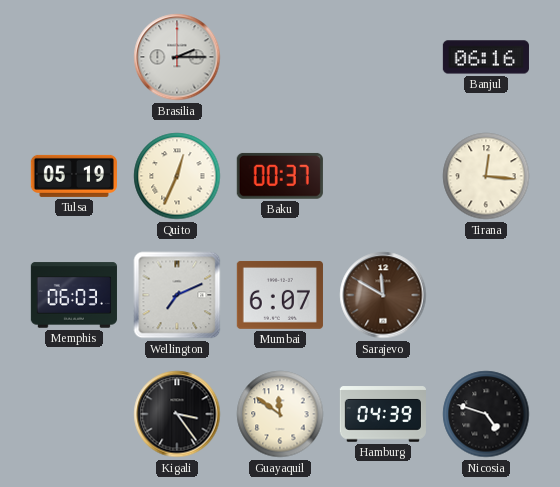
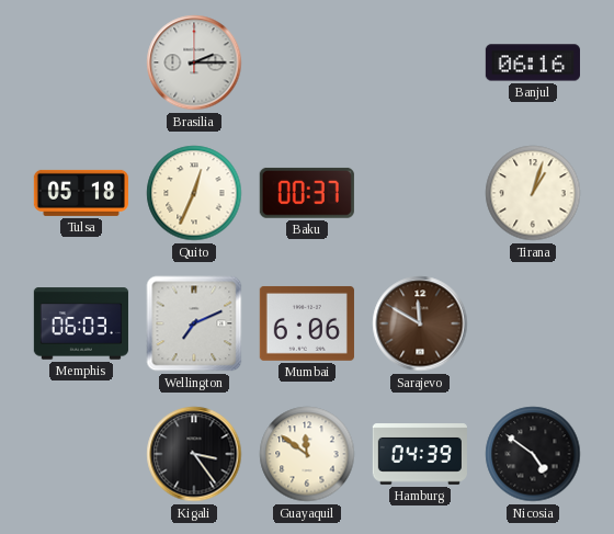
Tulsa: 05:19 -> 05:18
Tirana: 12:16 -> 1:03
Mumbai: 6:07 -> 6:06
Nicosia: 4:48 -> 4:51
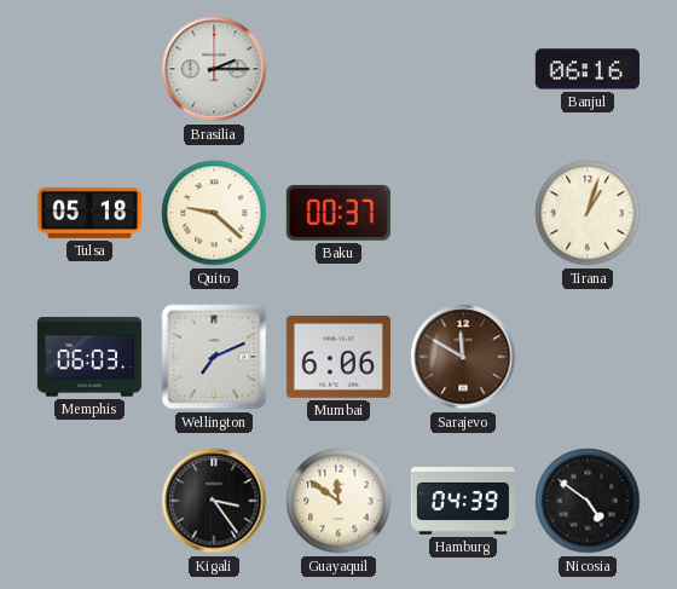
Quito: 12:34 -> 9:22
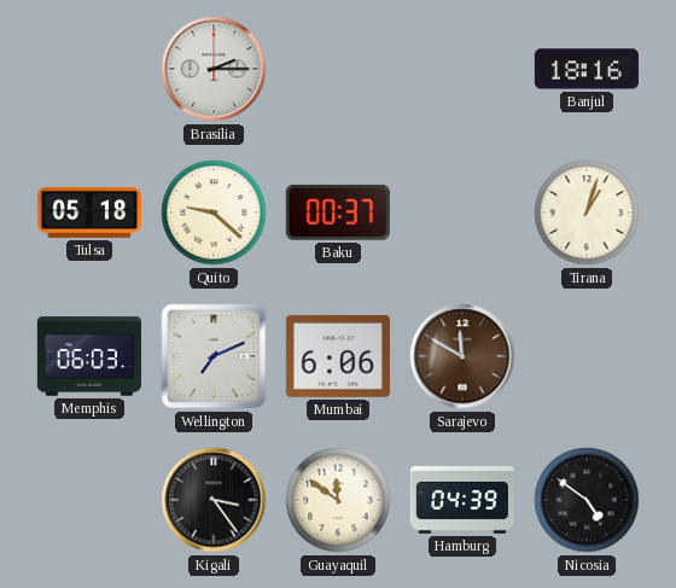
Banjul: 06:16 -> 18:16
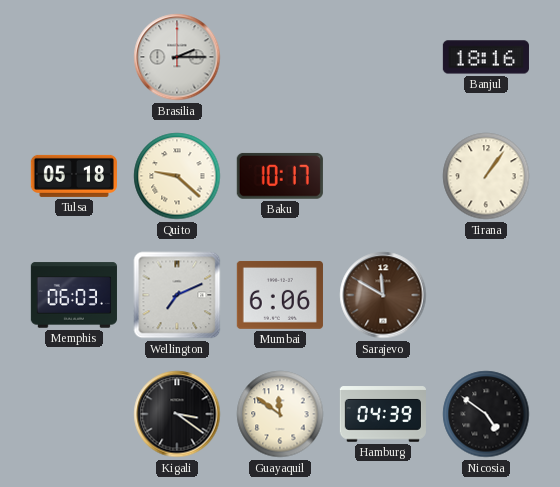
Baku: 00:37 -> 10:17
Tirana: 1:03 -> 1:06
Kigali: 3:24 -> 3:21
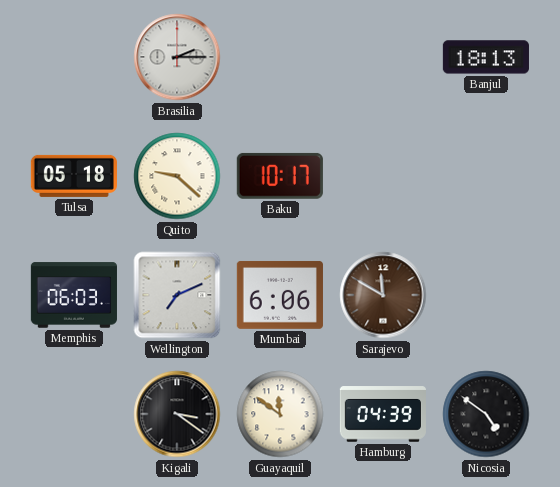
Banjul: 18:16 -> 18:13
Tirana: 1:06 -> none
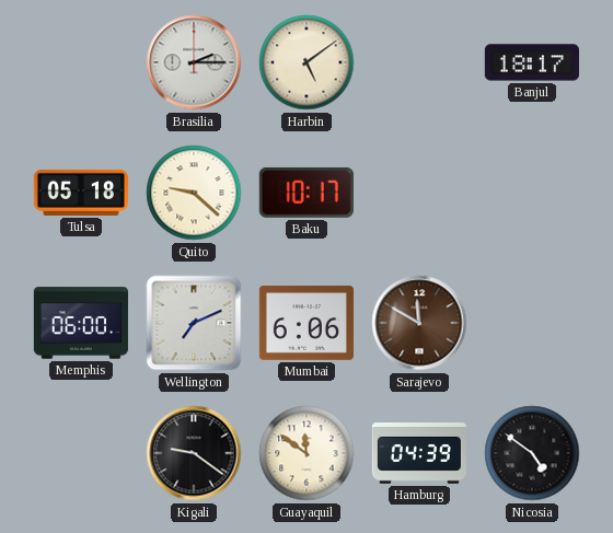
Harbin: none -> 5:09
Banjul: 18:13 -> 18:17
Memphis: 06:03 -> 06:00
Kigali: 3:21 -> 9:21
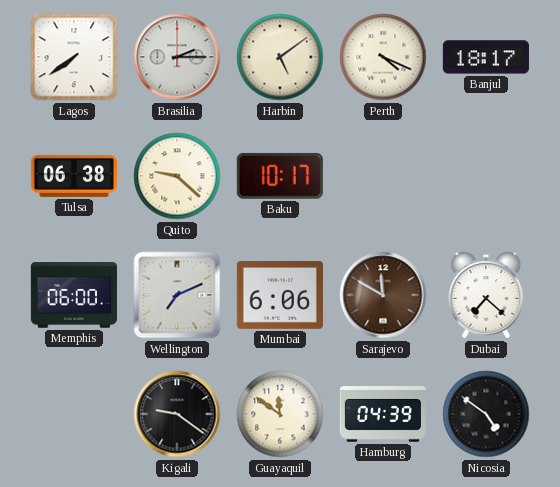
Lagos: none -> 7:39
Perth: none -> 4:19
Tulsa: 05:18 -> 06:38
Dubai: none -> 7:22
